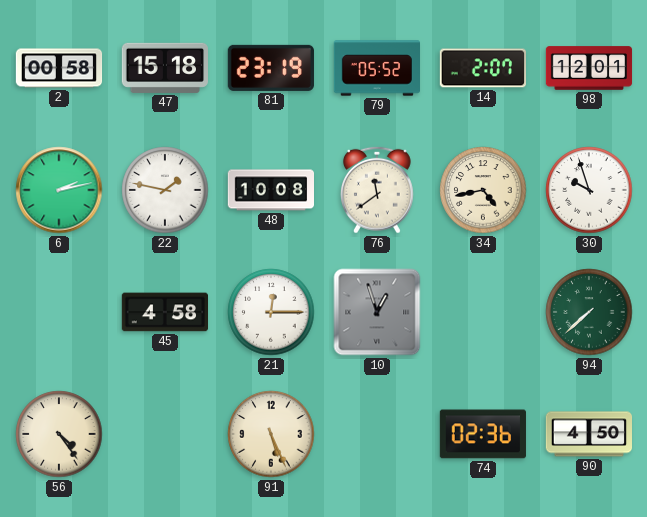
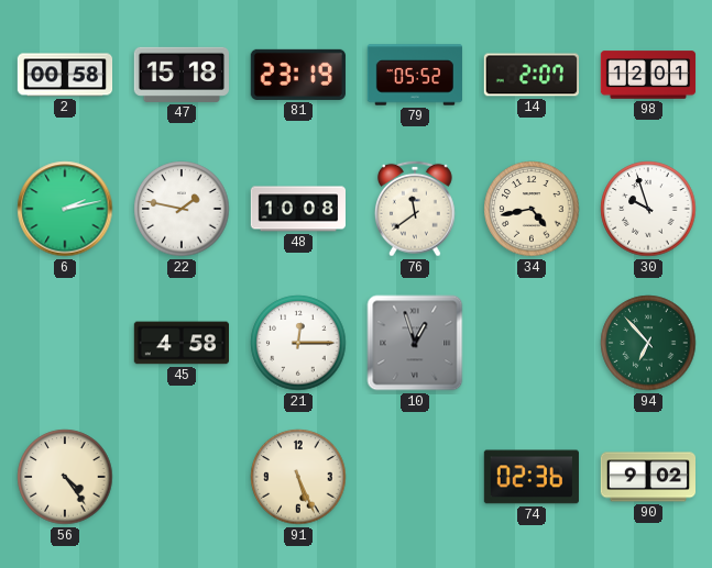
94: 7:38 -> 6:53
90: 4:50 -> 9:02
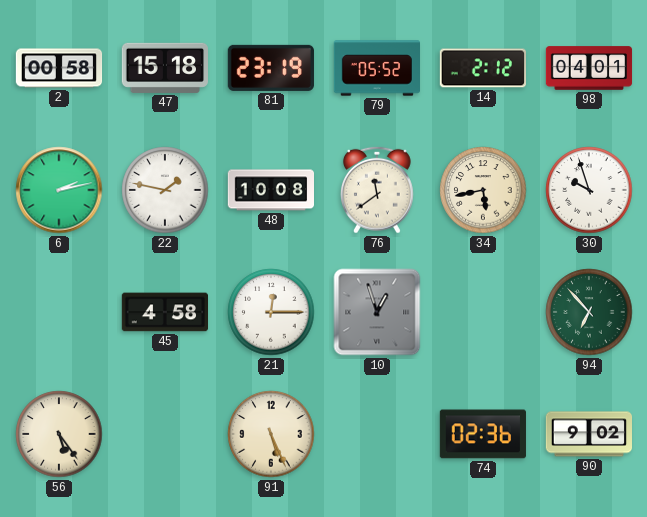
14: 2:07 -> 2:12
98: 12:01 -> 04:01
34: 4:43 -> 5:43
56: 4:24 -> 5:24
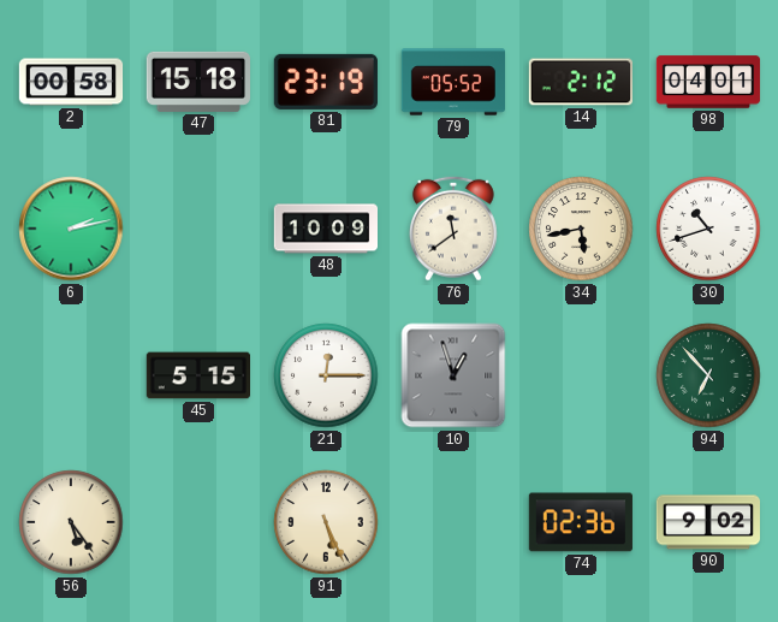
22: 1:47 -> none
48: 10:08 -> 10:09
30: 9:57 -> 10:42
45: 4:58 -> 5:15
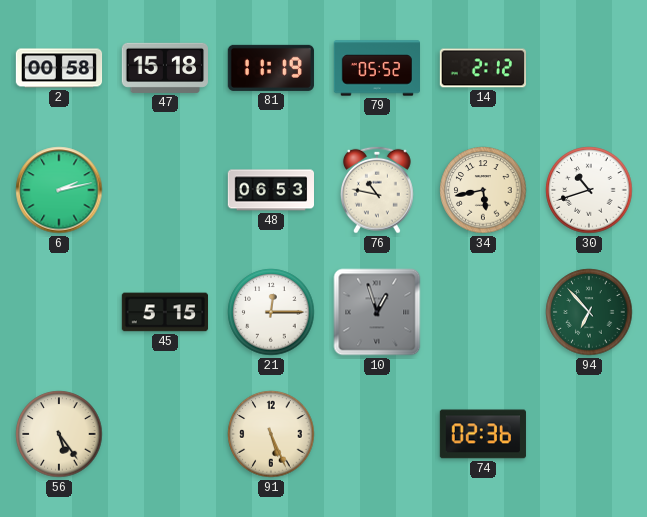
81: 23:19 -> 11:19
98: 04:01 -> none
48: 10:09 -> 06:53
76: 11:39 -> 10:47
90: 9:02 -> none
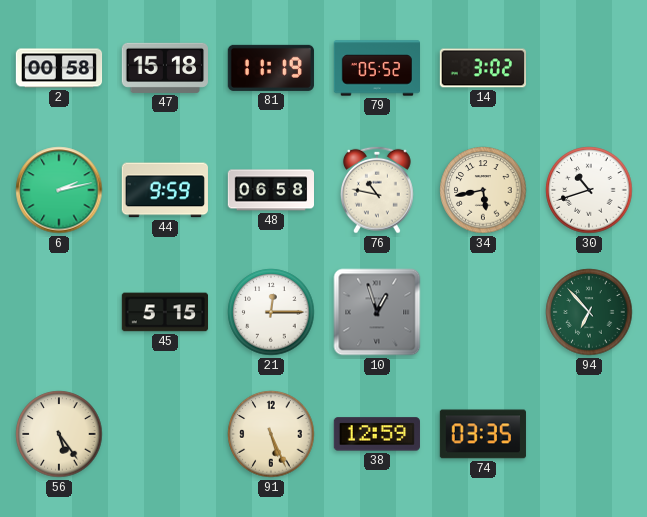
14: 2:12 -> 3:02
44: none -> 9:59
48: 06:53 -> 06:58
38: none -> 12:59
74: 02:36 -> 03:35
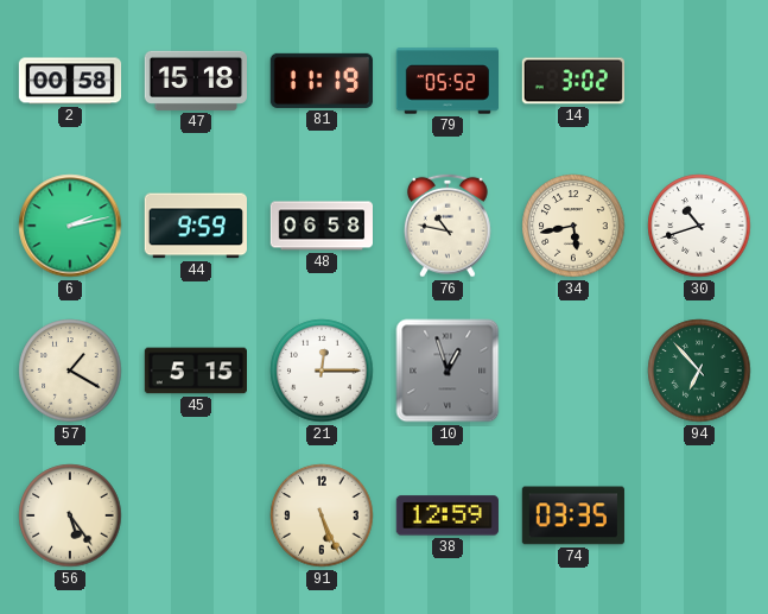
57: none -> 1:20
